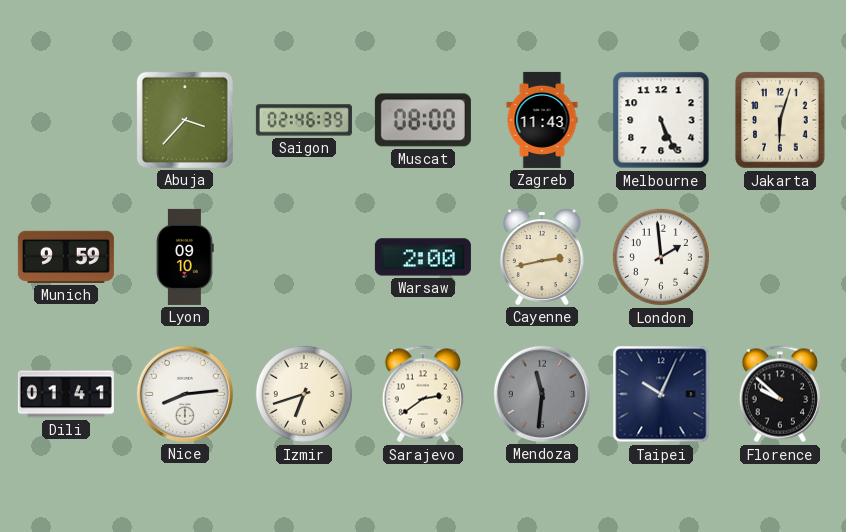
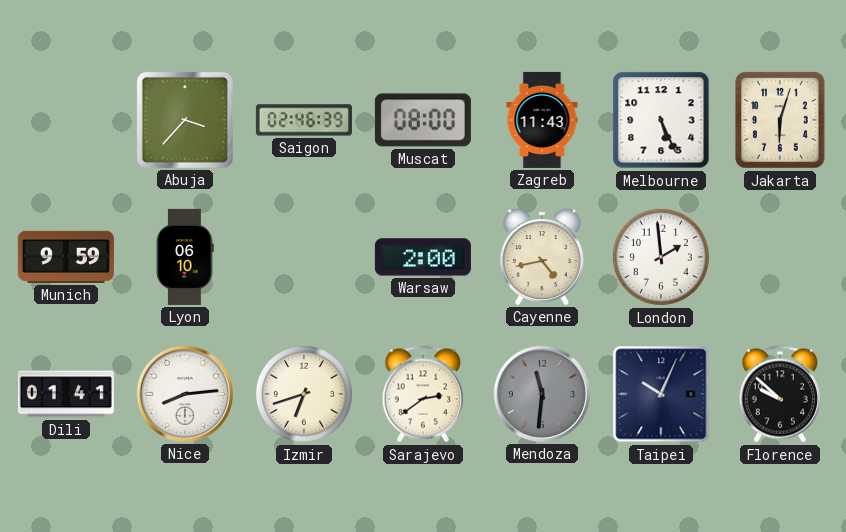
Lyon: 09:10 -> 06:10
Cayenne: 2:43 -> 4:43
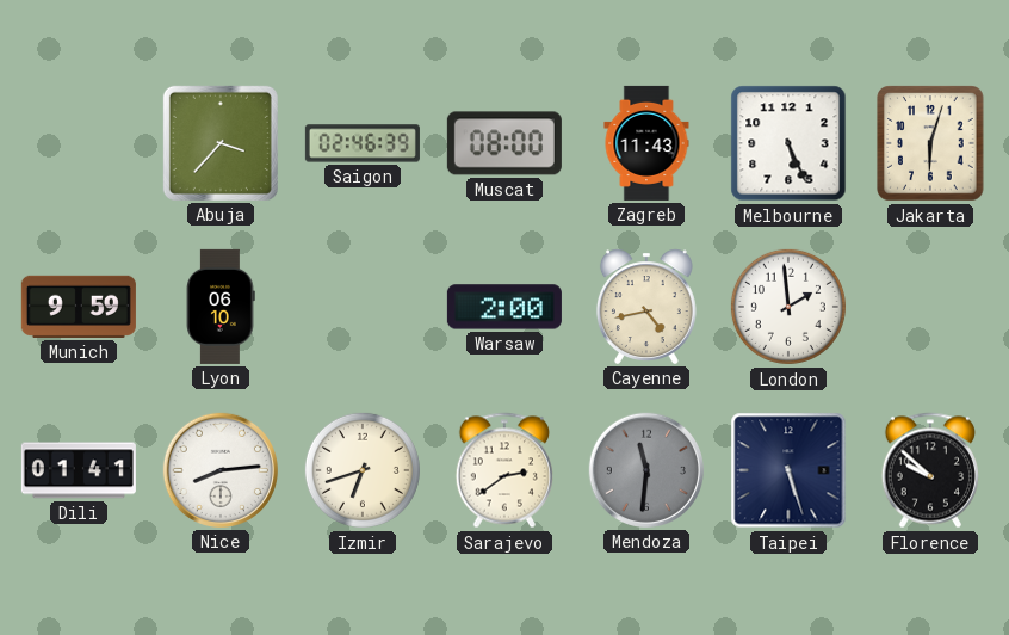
Taipei: 10:04 -> 5:27
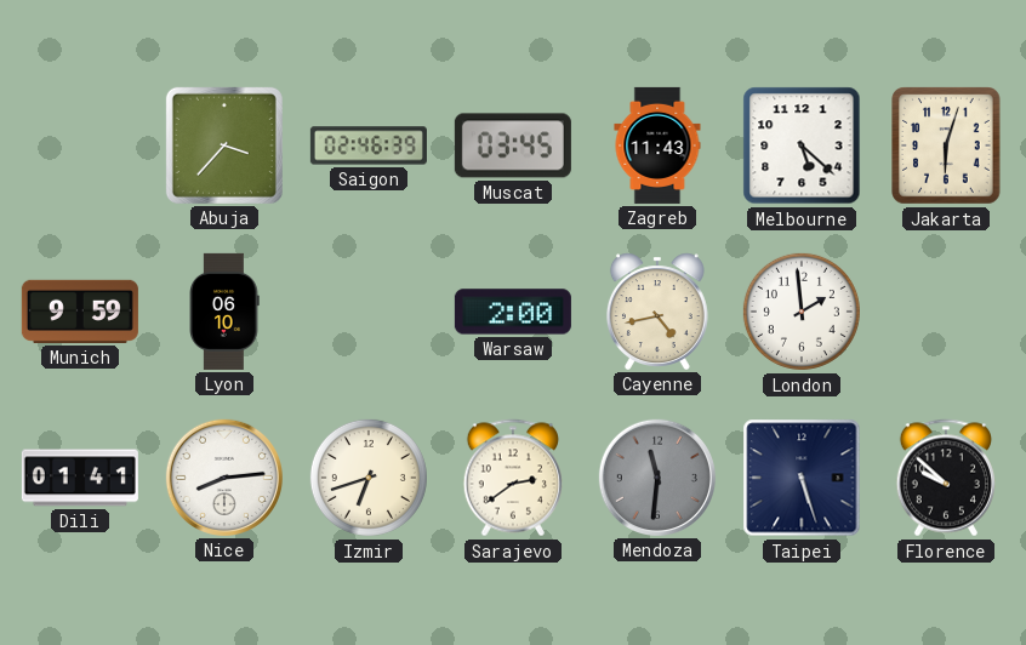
Muscat: 08:00 -> 03:45
Melbourne: 5:26 -> 5:22
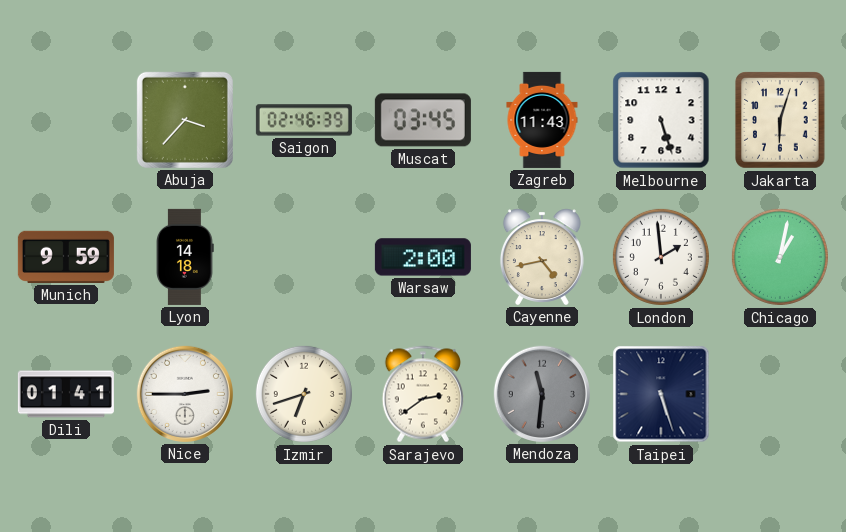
Melbourne: 5:22 -> 5:27
Lyon: 06:10 -> 14:18
Chicago: none -> 1:02
Nice: 8:14 -> 2:45
Florence: 9:52 -> none
